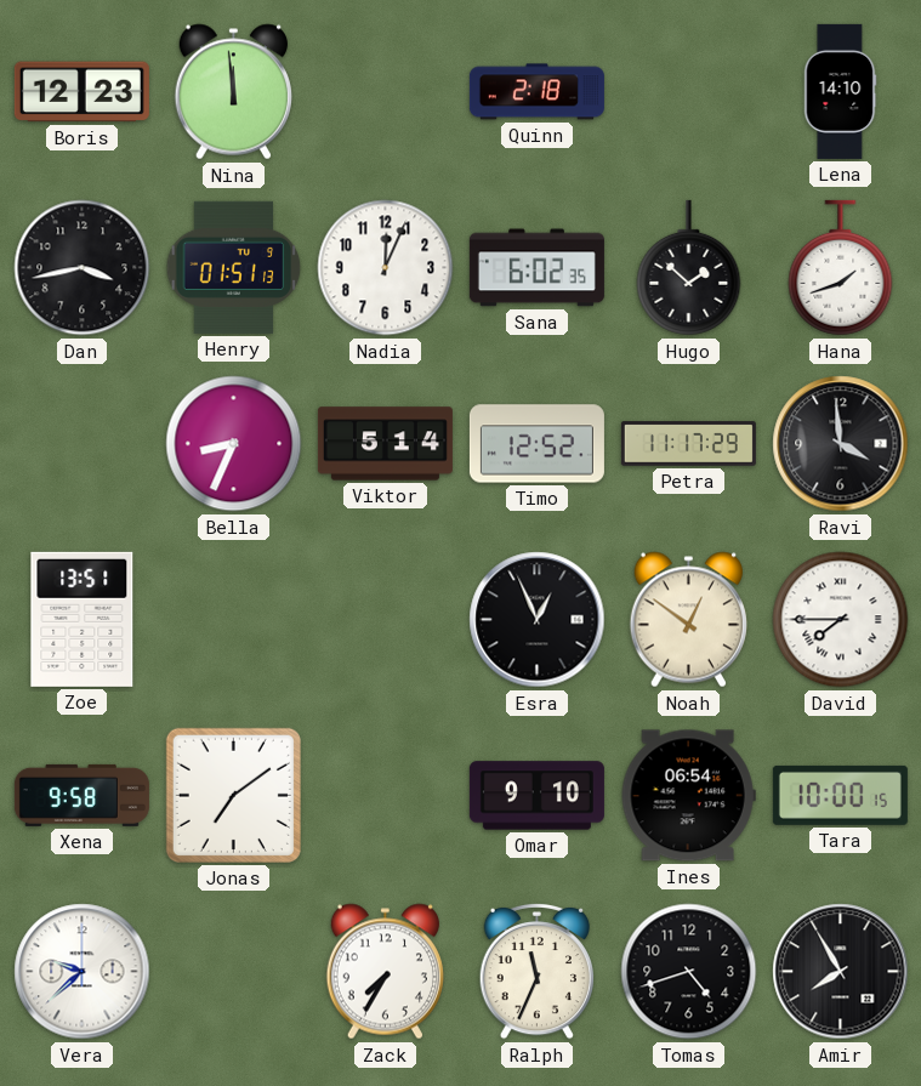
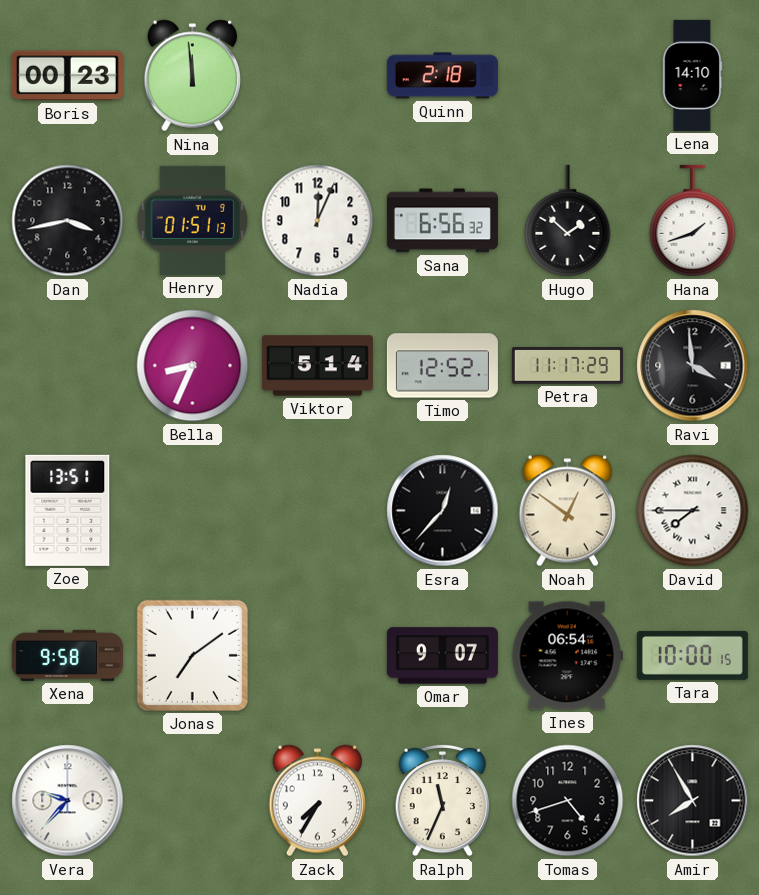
Boris: 12:23 -> 00:23
Sana: 6:02 -> 6:56
Esra: 12:56 -> 12:37
Omar: 9:10 -> 9:07
Vera: 9:38 -> 9:37
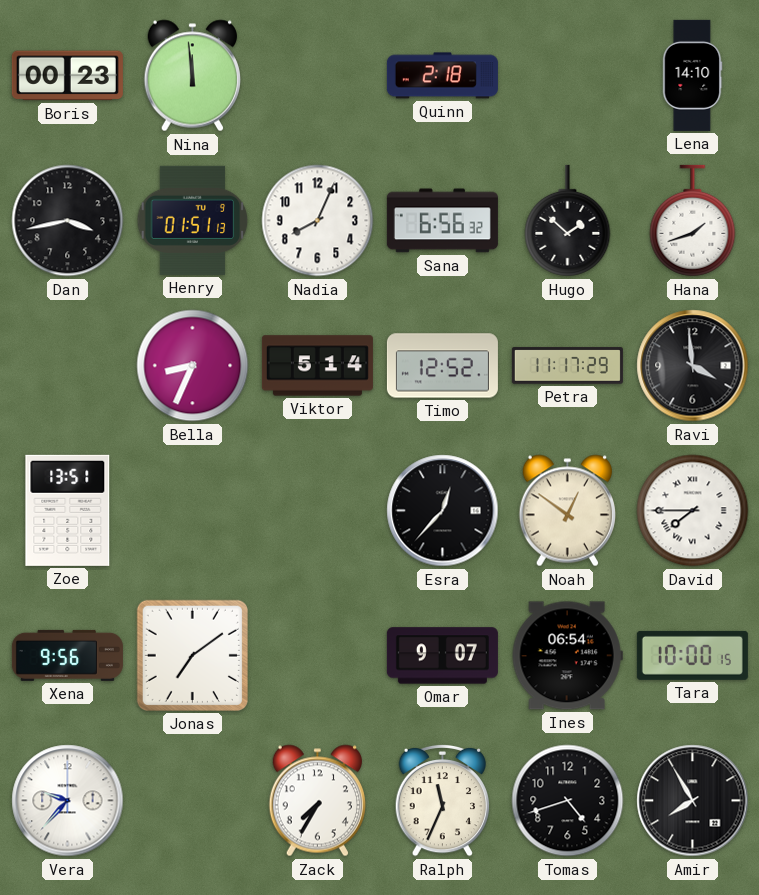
Nadia: 12:04 -> 8:04
Xena: 9:58 -> 9:56
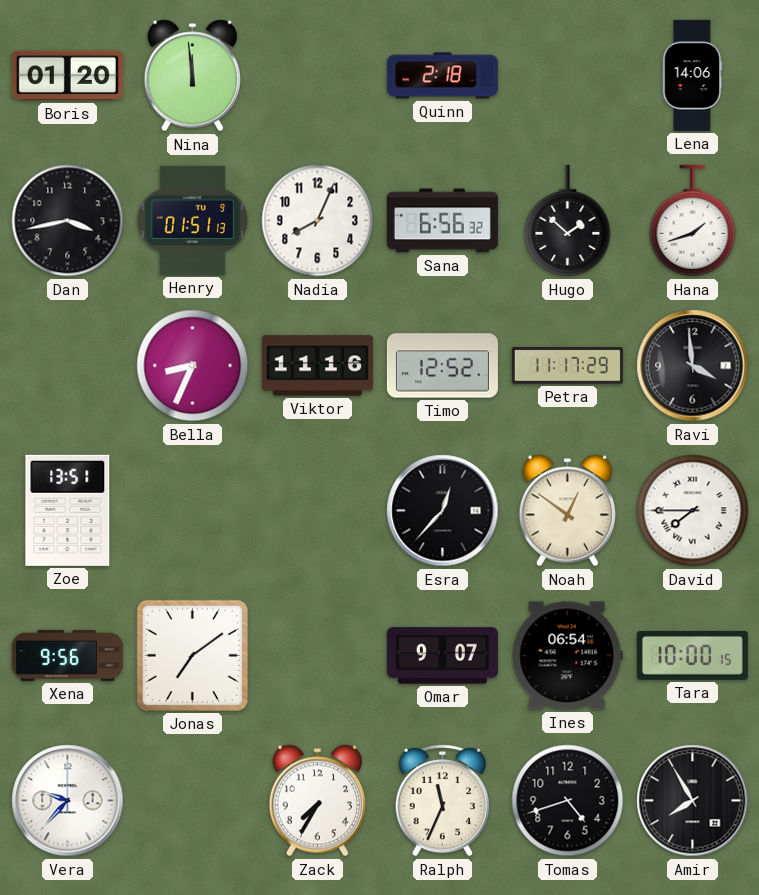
Boris: 00:23 -> 01:20
Lena: 14:10 -> 14:06
Viktor: 5:14 -> 11:16
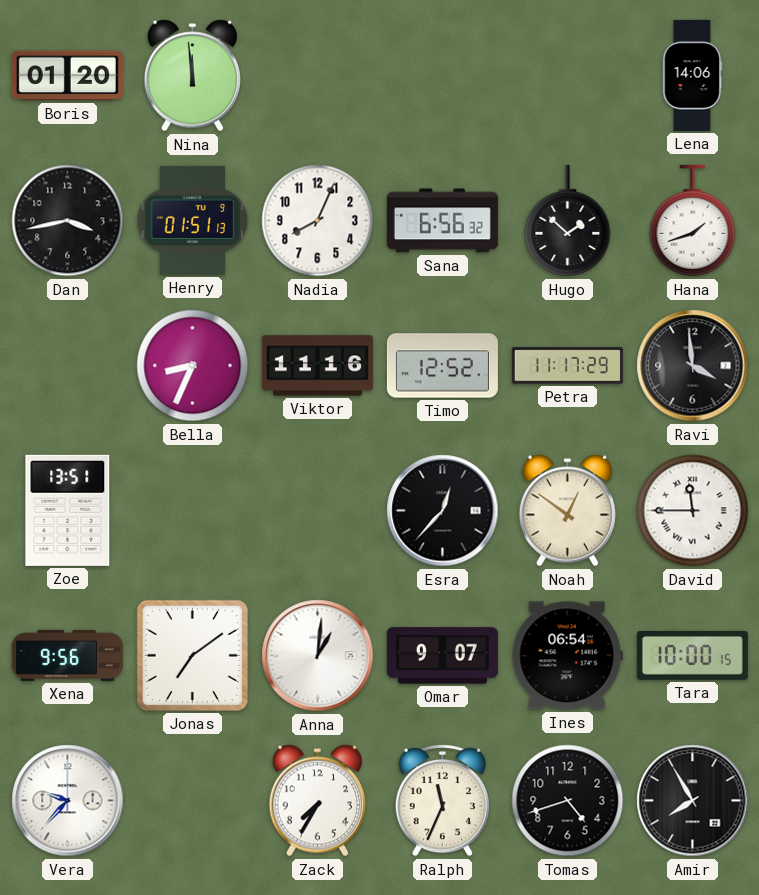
Quinn: 2:18 -> none
David: 7:45 -> 11:45
Anna: none -> 1:01
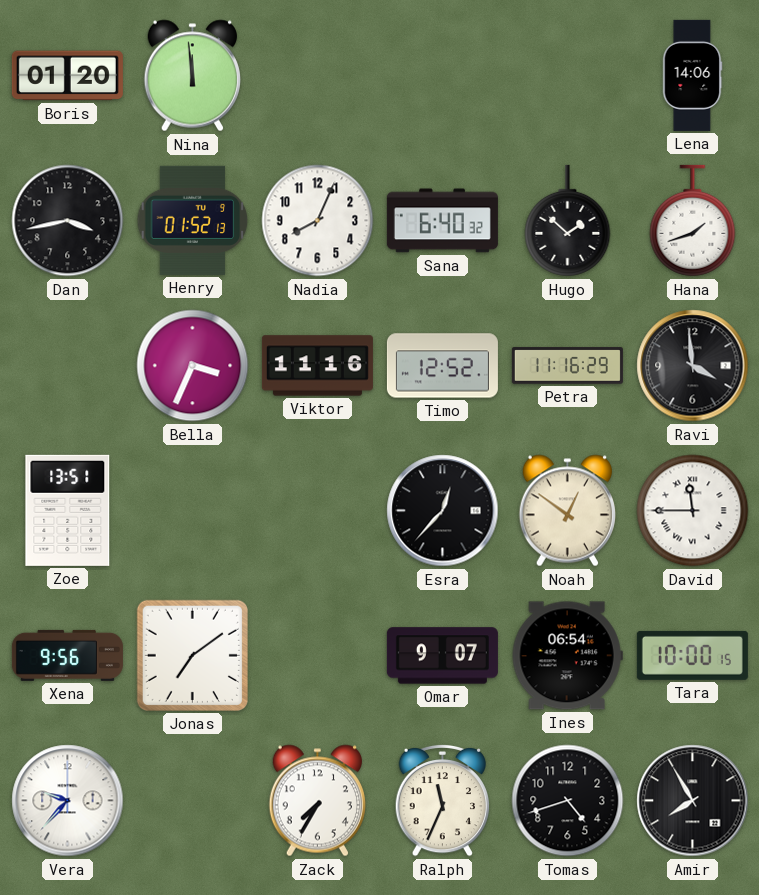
Henry: 01:51 -> 01:52
Sana: 6:56 -> 6:40
Bella: 8:34 -> 3:34
Petra: 11:17 -> 11:16
Anna: 1:01 -> none
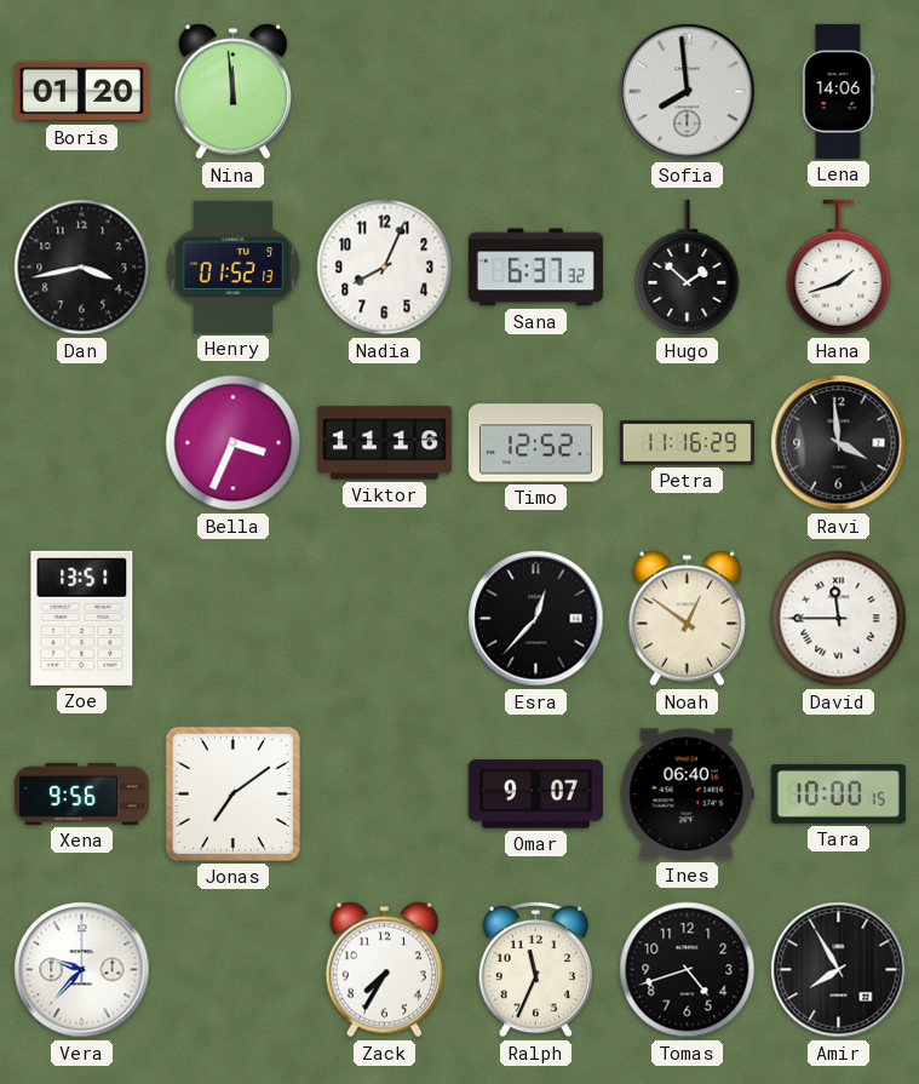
Sofia: none -> 7:59
Sana: 6:40 -> 6:37
Ines: 06:54 -> 06:40
